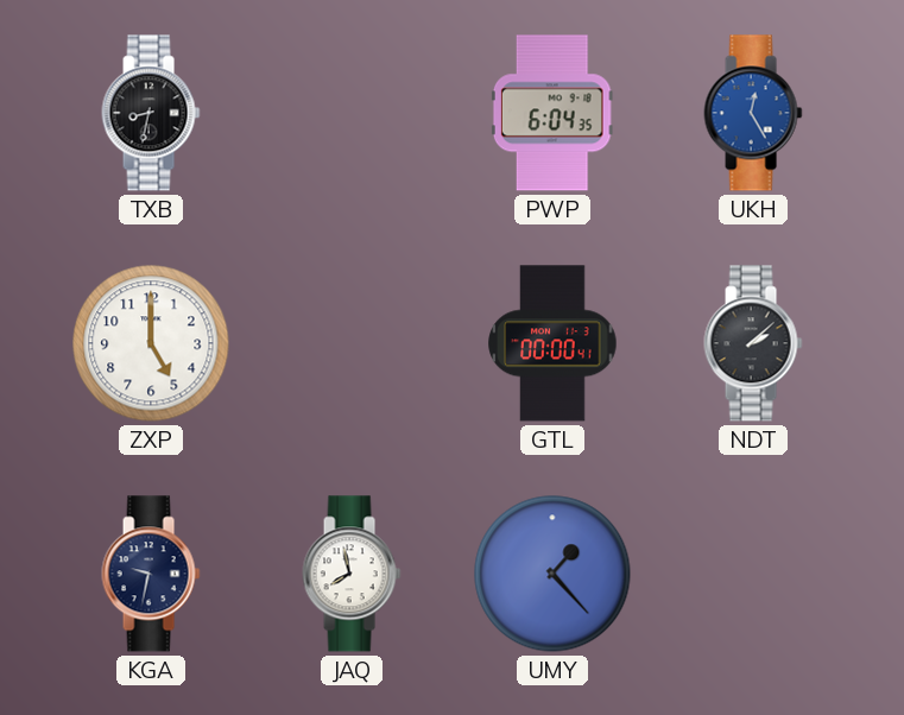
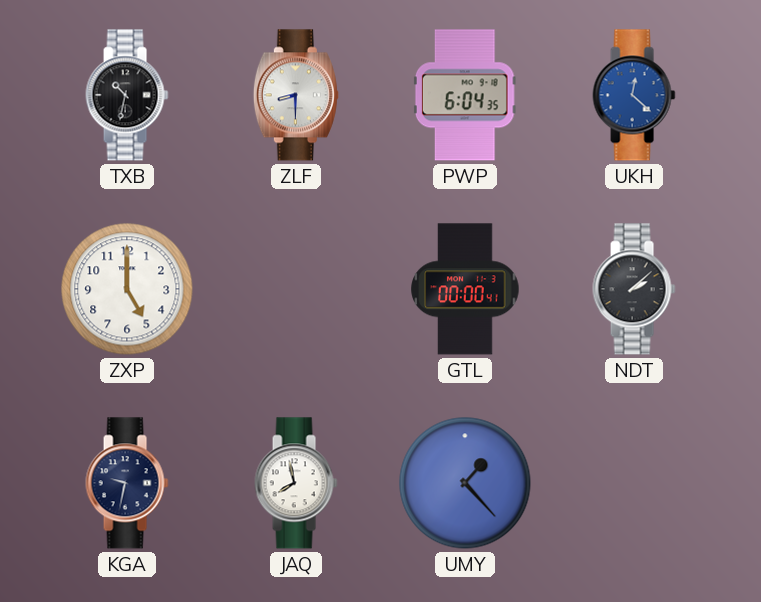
TXB: 8:32 -> 10:32
ZLF: none -> 8:30
UKH: 12:25 -> 12:22
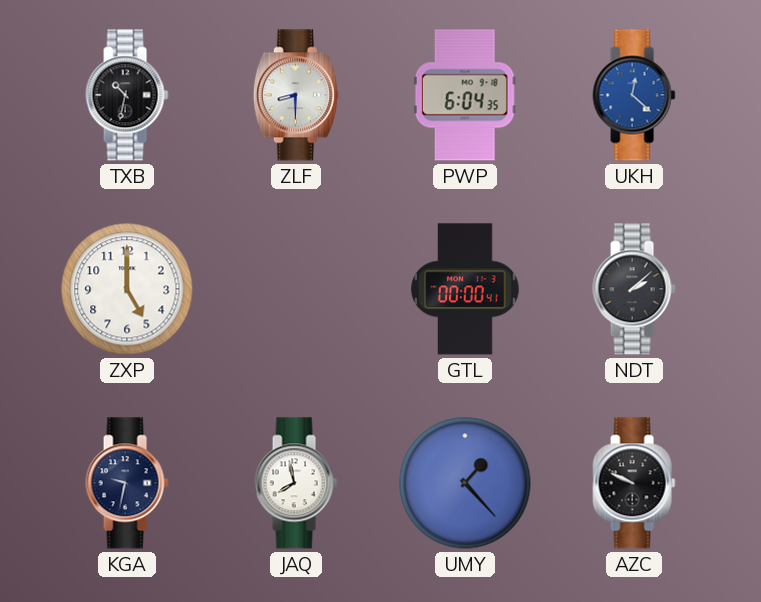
AZC: none -> 9:49
